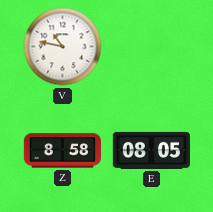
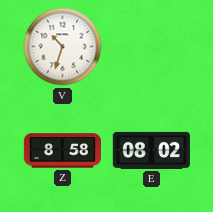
V: 10:47 -> 10:33
E: 08:05 -> 08:02
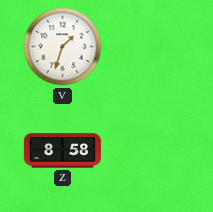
V: 10:33 -> 1:33
E: 08:02 -> none
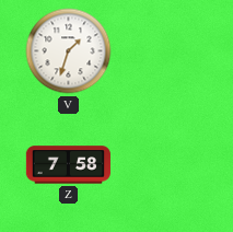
Z: 8:58 -> 7:58
